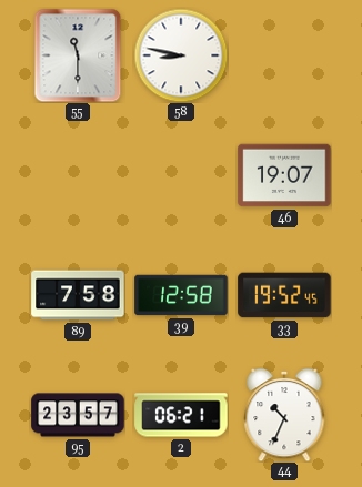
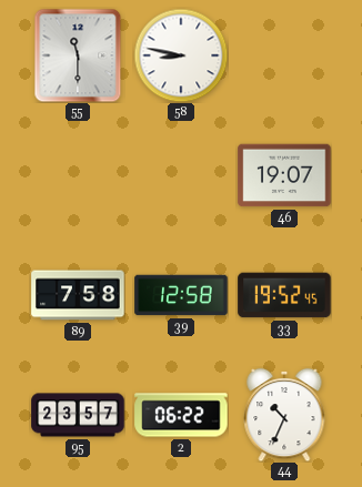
2: 06:21 -> 06:22
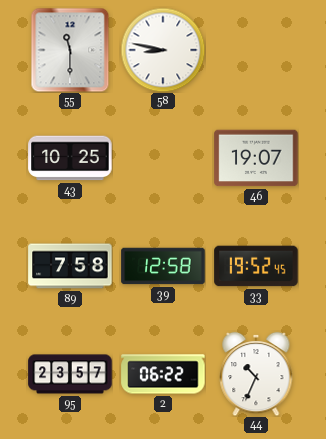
43: none -> 10:25
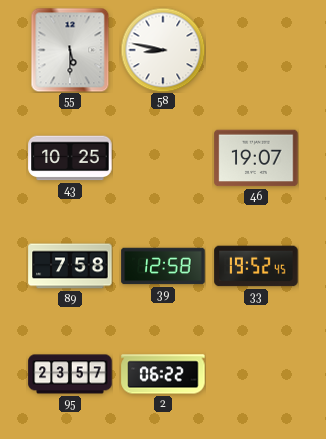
55: 11:30 -> 5:30
44: 10:34 -> none
